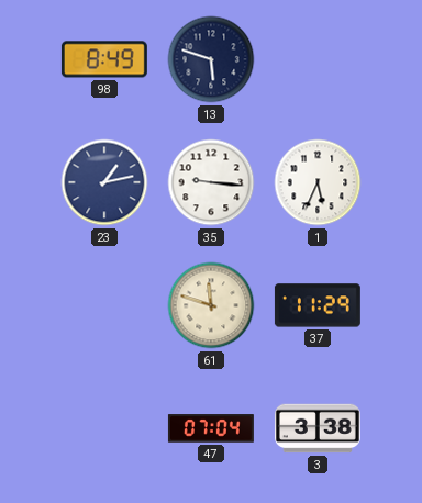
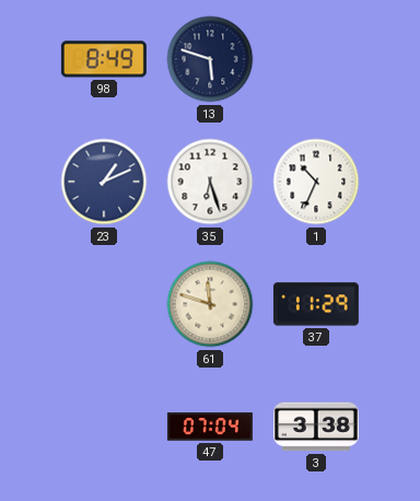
23: 1:13 -> 1:11
35: 9:16 -> 6:27
1: 5:34 -> 10:34
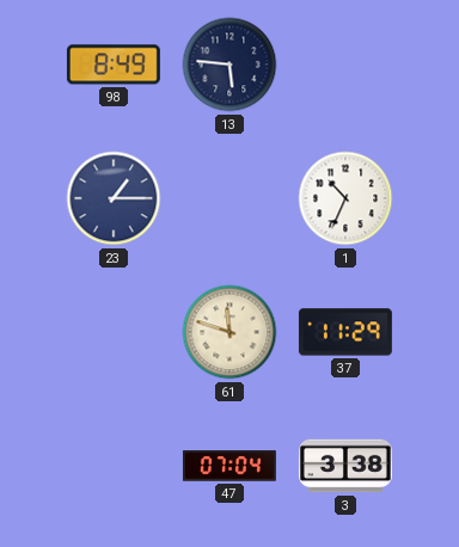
13: 5:48 -> 5:46
23: 1:11 -> 1:15
35: 6:27 -> none
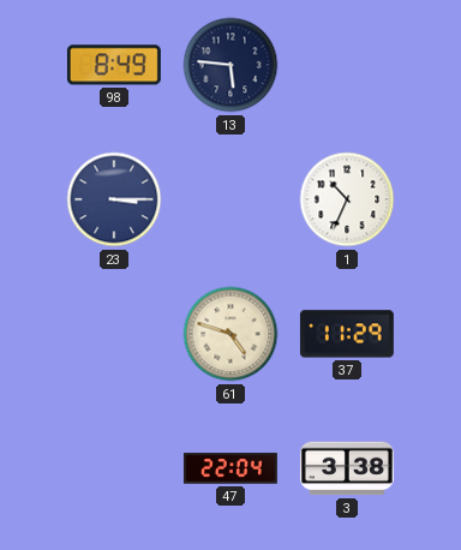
23: 1:15 -> 3:15
61: 11:48 -> 4:48
47: 07:04 -> 22:04
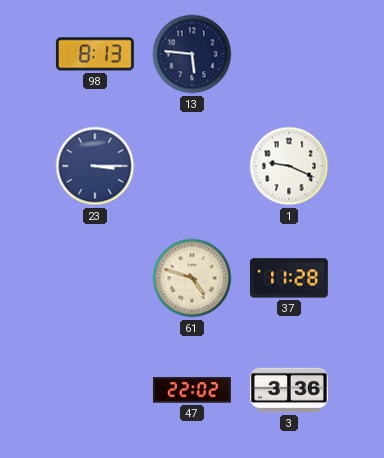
98: 8:49 -> 8:13
1: 10:34 -> 9:19
37: 11:29 -> 11:28
47: 22:04 -> 22:02
3: 3:38 -> 3:36
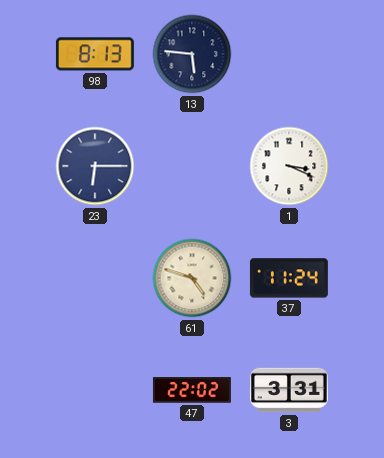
23: 3:15 -> 6:15
1: 9:19 -> 3:19
37: 11:28 -> 11:24
3: 3:36 -> 3:31
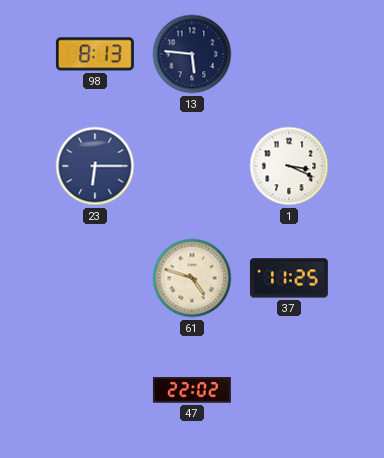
37: 11:24 -> 11:25
3: 3:31 -> none
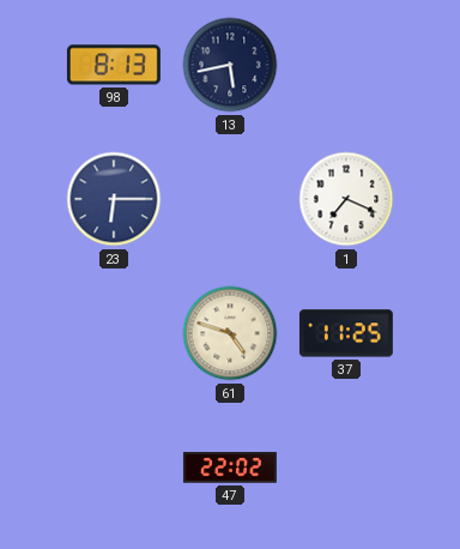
13: 5:46 -> 5:43
1: 3:19 -> 7:19
